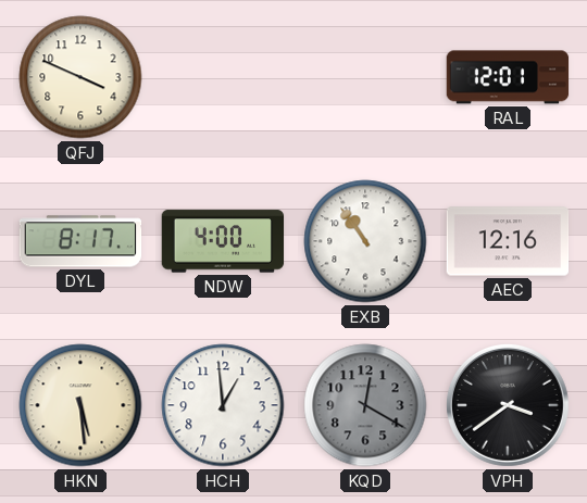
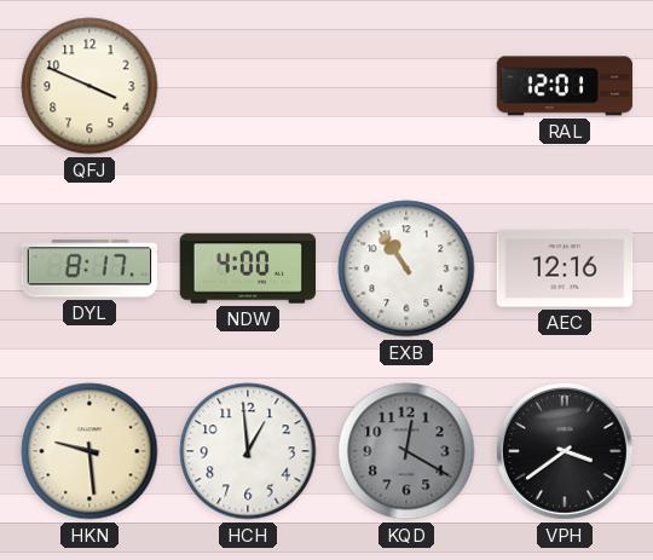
HKN: 5:29 -> 9:29
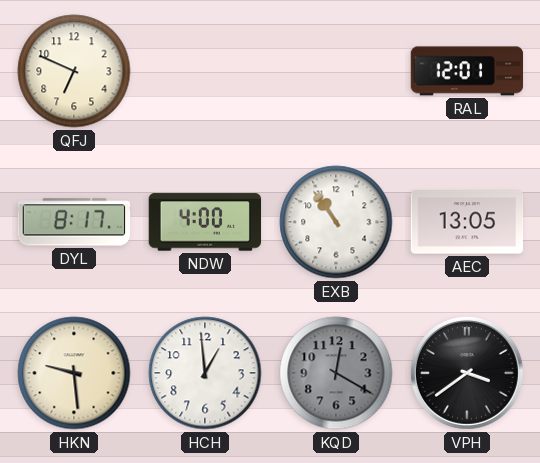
QFJ: 3:49 -> 6:49
AEC: 12:16 -> 13:05
